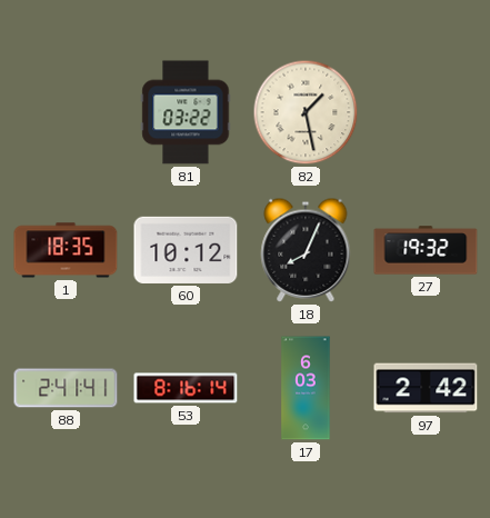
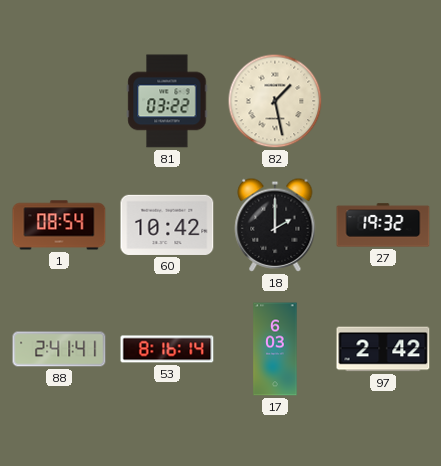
1: 18:35 -> 08:54
60: 10:12 -> 10:42
18: 8:04 -> 2:00
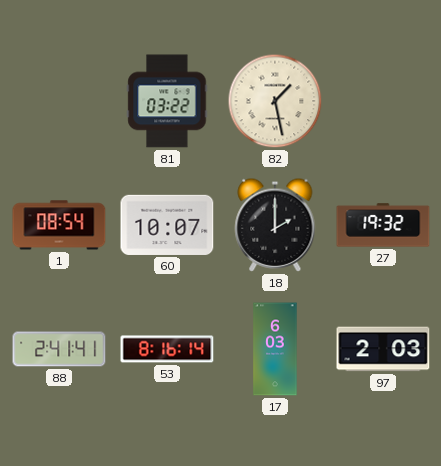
60: 10:42 -> 10:07
97: 2:42 -> 2:03
